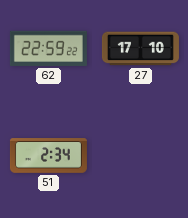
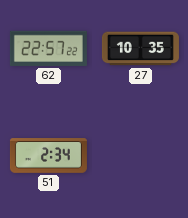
62: 22:59 -> 22:57
27: 17:10 -> 10:35
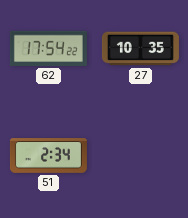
62: 22:57 -> 17:54
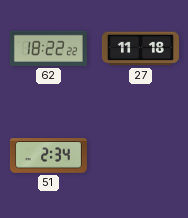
62: 17:54 -> 18:22
27: 10:35 -> 11:18
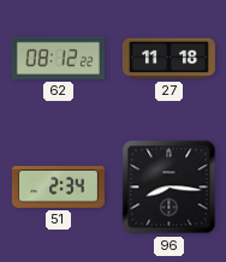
62: 18:22 -> 08:12
96: none -> 8:16
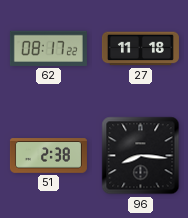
62: 08:12 -> 08:17
51: 2:34 -> 2:38
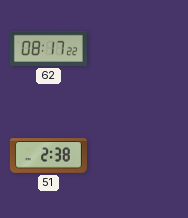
27: 11:18 -> none
96: 8:16 -> none
